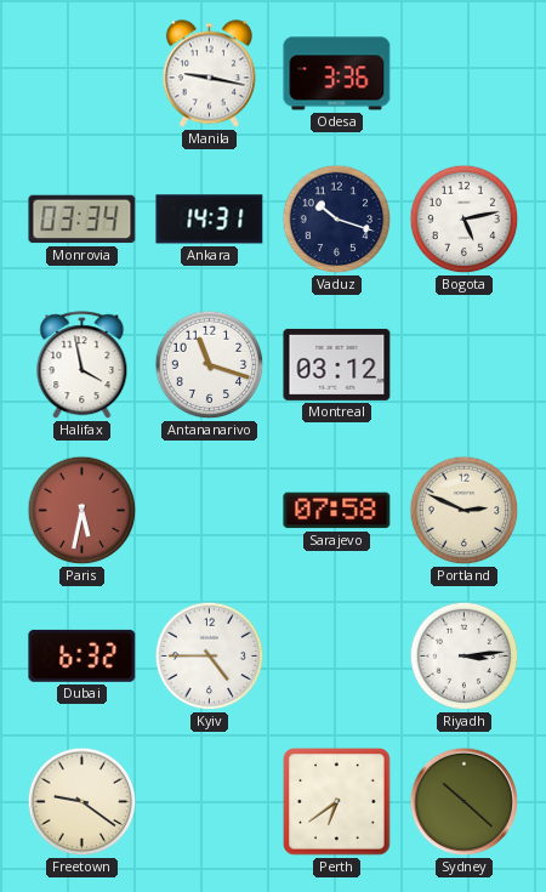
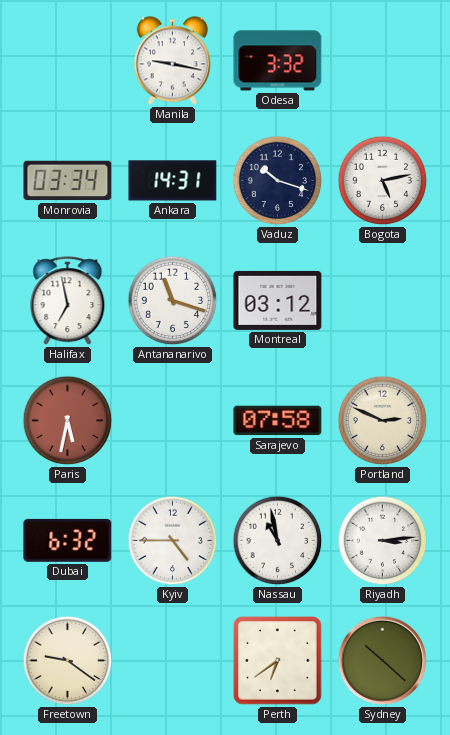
Odesa: 3:36 -> 3:32
Halifax: 3:58 -> 6:58
Nassau: none -> 10:58
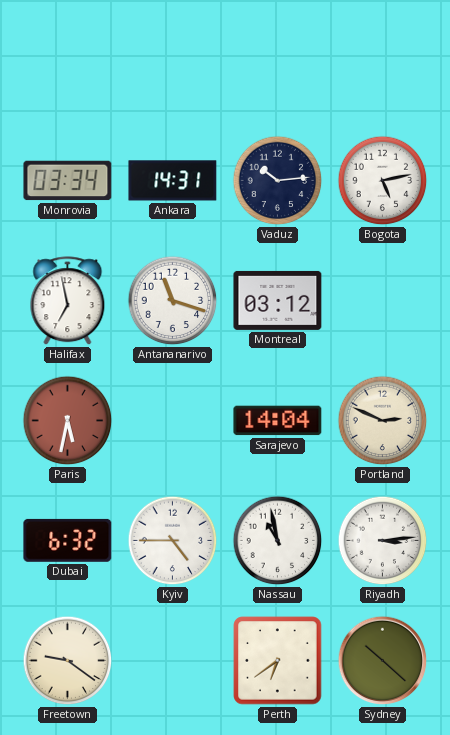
Manila: 9:17 -> none
Odesa: 3:32 -> none
Vaduz: 10:18 -> 10:14
Sarajevo: 07:58 -> 14:04
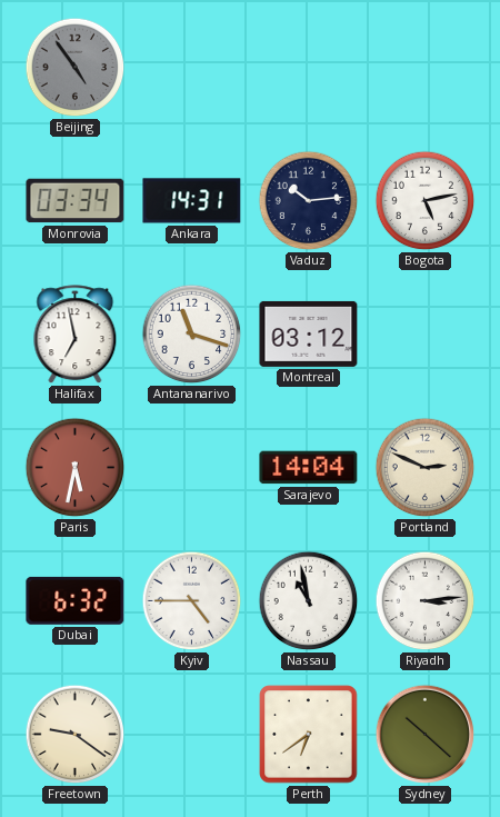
Beijing: none -> 4:54
